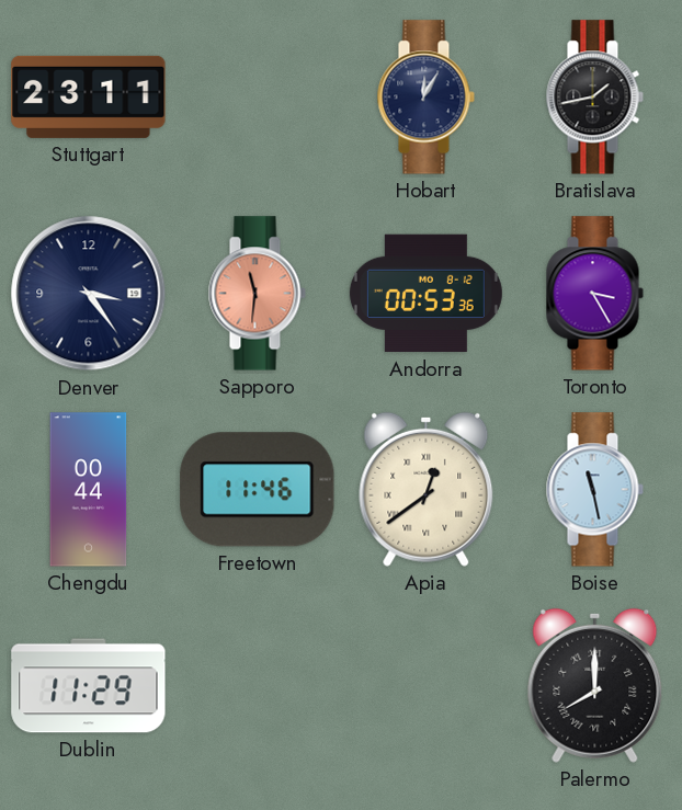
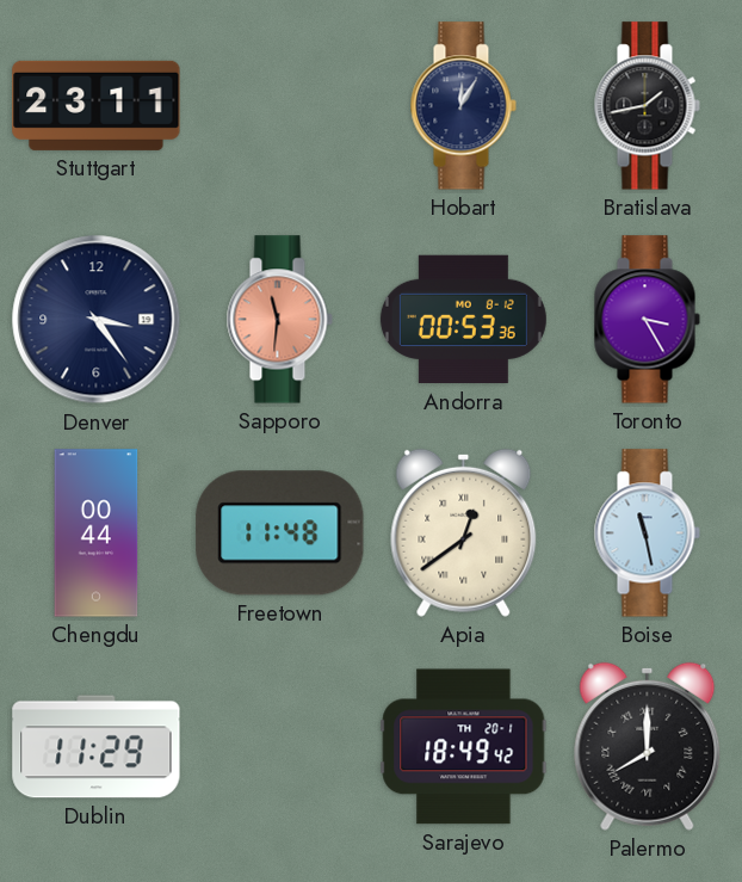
Freetown: 11:46 -> 11:48
Sarajevo: none -> 18:49
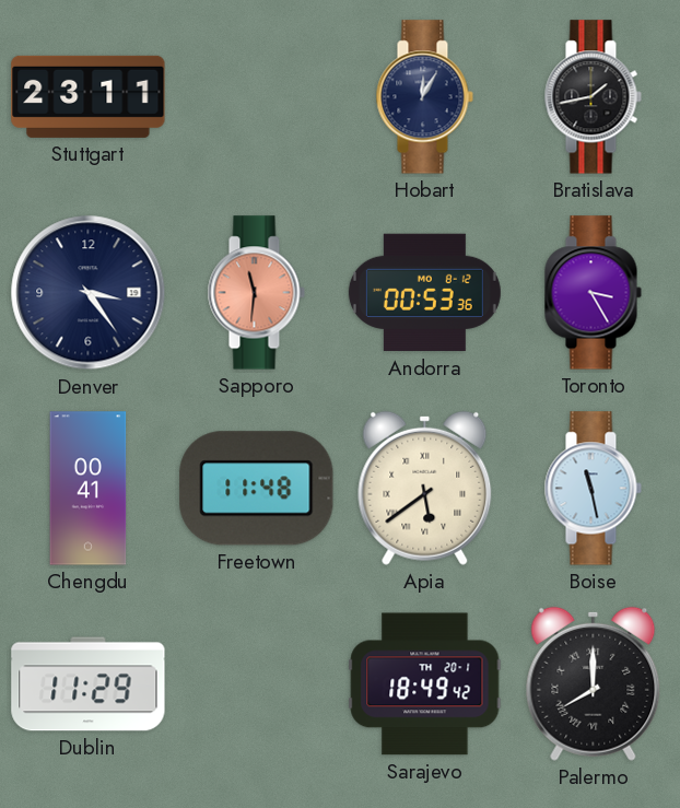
Chengdu: 00:44 -> 00:41
Apia: 12:39 -> 5:39
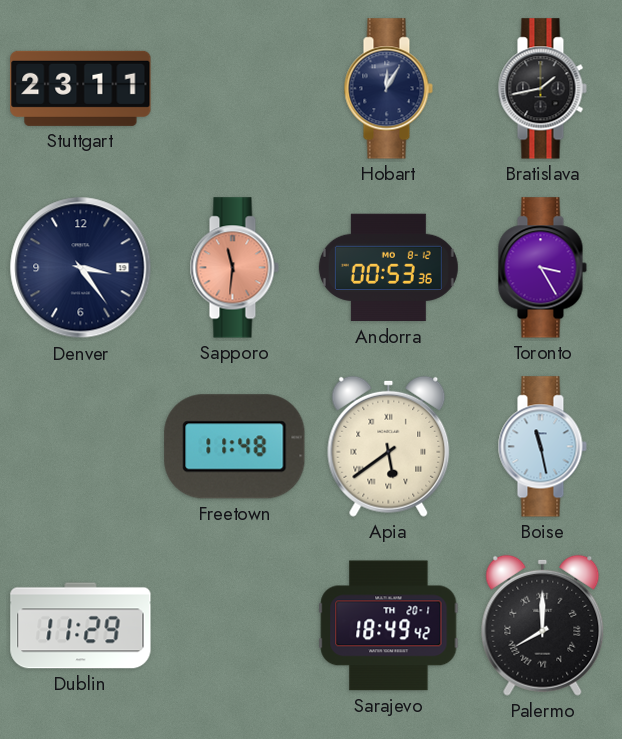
Chengdu: 00:41 -> none
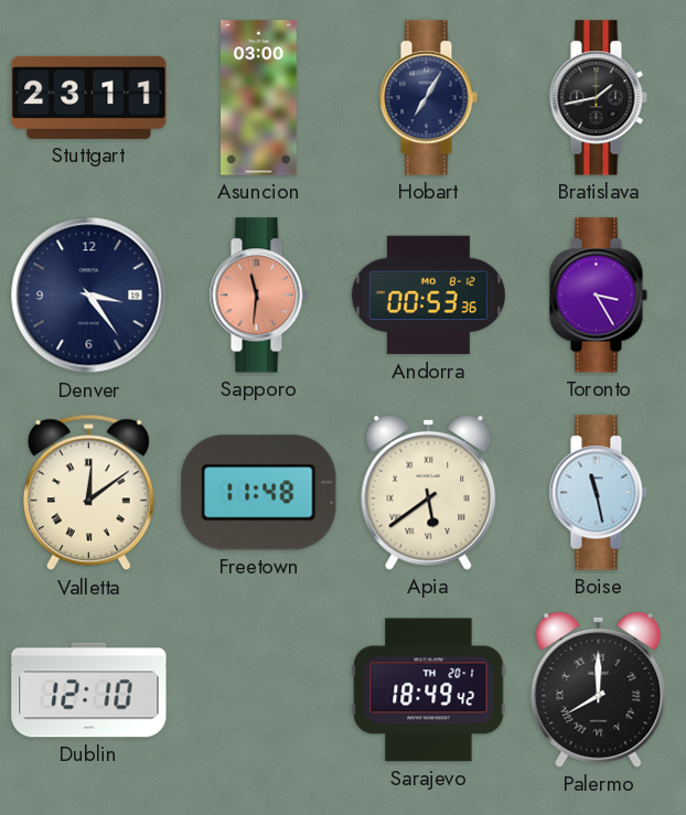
Asuncion: none -> 03:00
Hobart: 12:05 -> 7:05
Valletta: none -> 12:09
Dublin: 11:29 -> 12:10
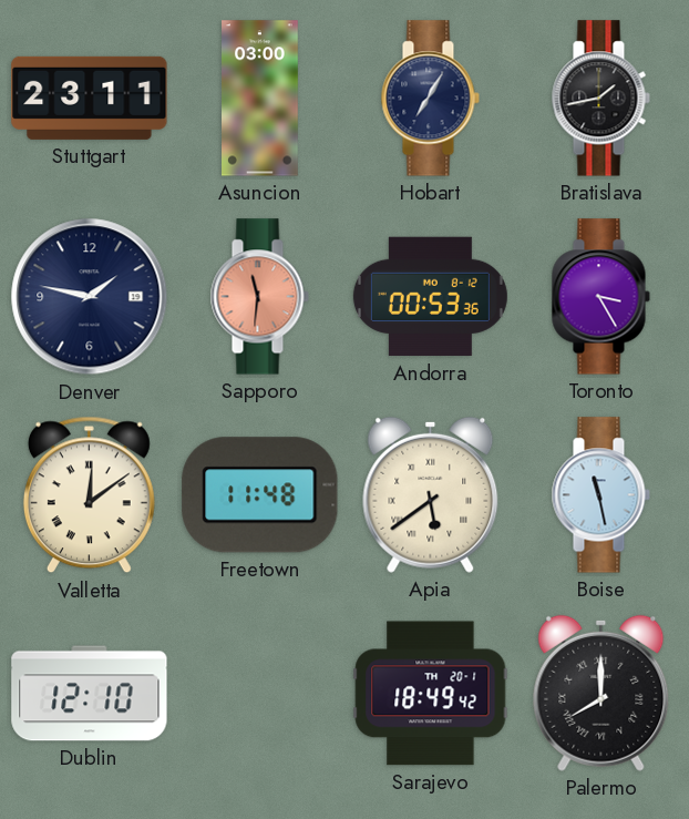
Denver: 3:24 -> 1:47
